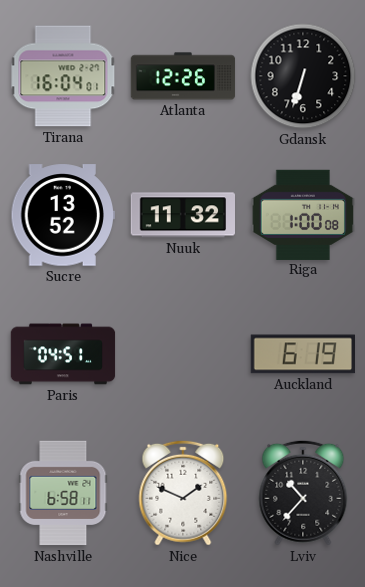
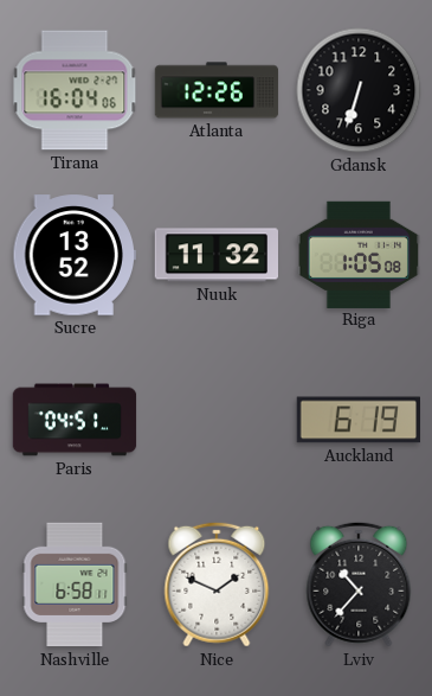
Tirana: 16:04:01 -> 16:04:06
Riga: 1:00 -> 1:05
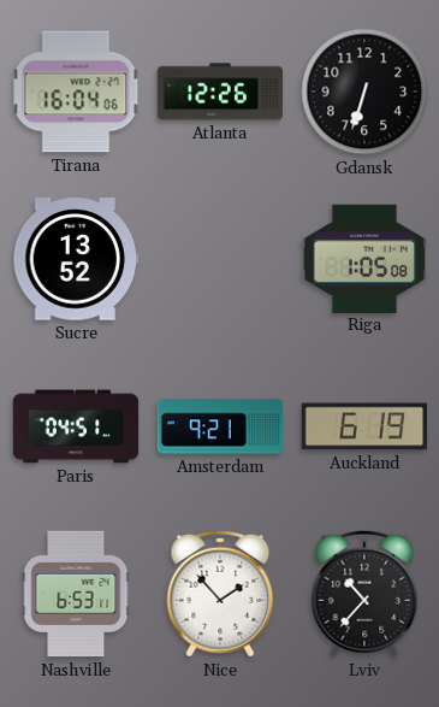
Nuuk: 11:32 -> none
Amsterdam: none -> 9:21
Nashville: 6:58 -> 6:53
Nice: 1:49 -> 1:53
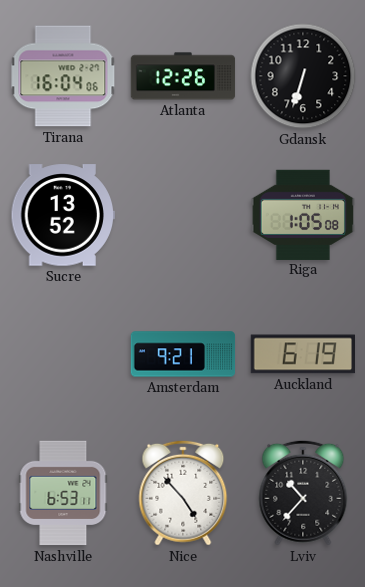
Paris: 04:51 -> none
Nice: 1:53 -> 4:53
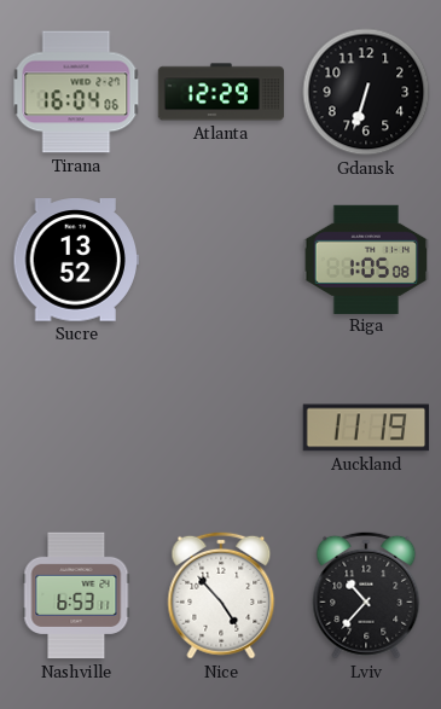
Atlanta: 12:26 -> 12:29
Amsterdam: 9:21 -> none
Auckland: 6:19 -> 11:19
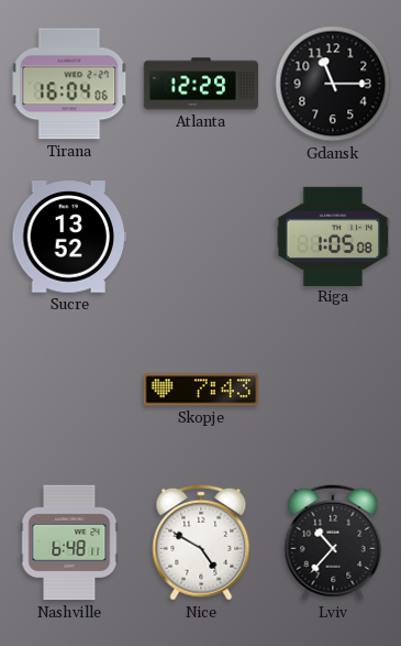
Gdansk: 6:33 -> 11:15
Skopje: none -> 7:43
Auckland: 11:19 -> none
Nashville: 6:53 -> 6:48
Nice: 4:53 -> 4:50
